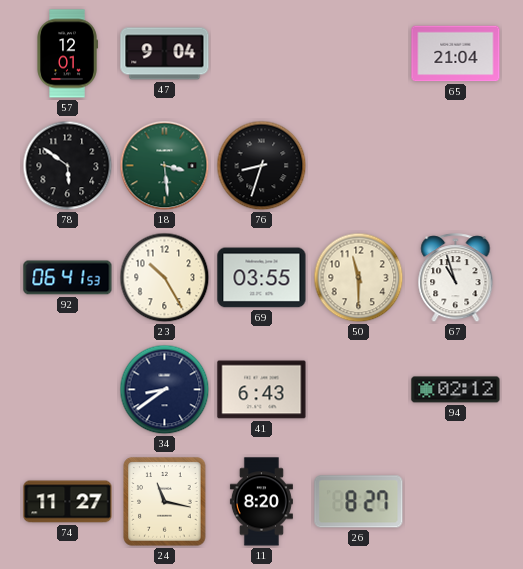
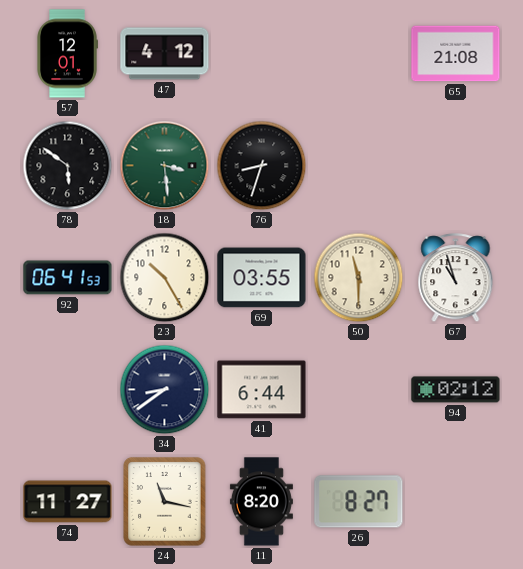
47: 9:04 -> 4:12
65: 21:04 -> 21:08
41: 6:43 -> 6:44
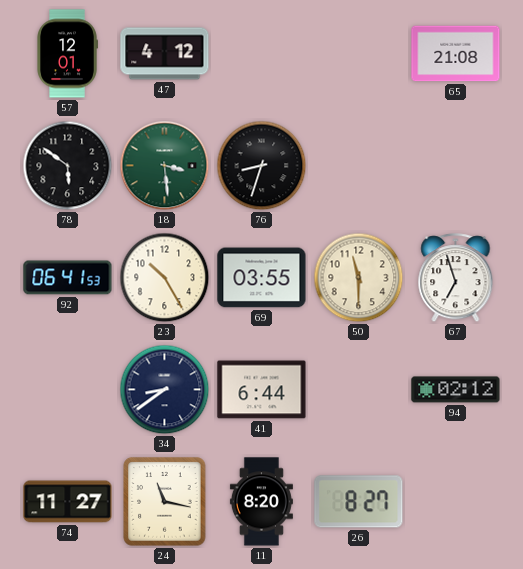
67: 10:57 -> 6:57
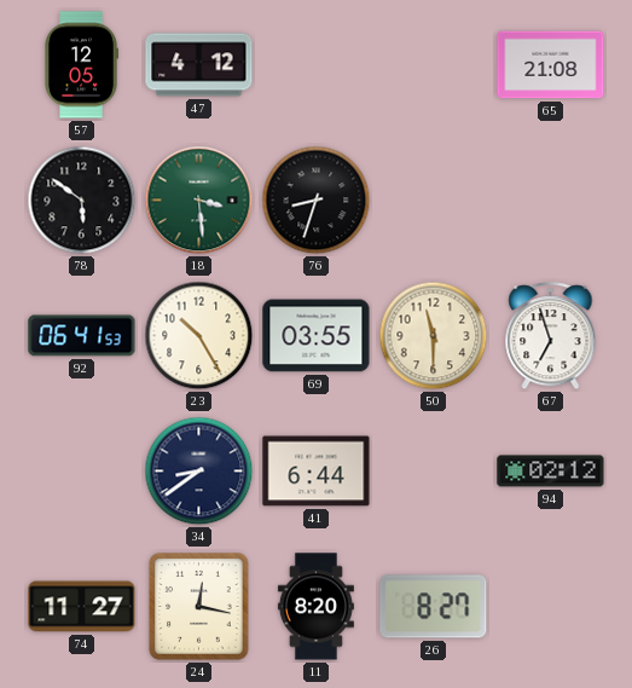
57: 12:01 -> 12:05
24: 11:17 -> 12:17
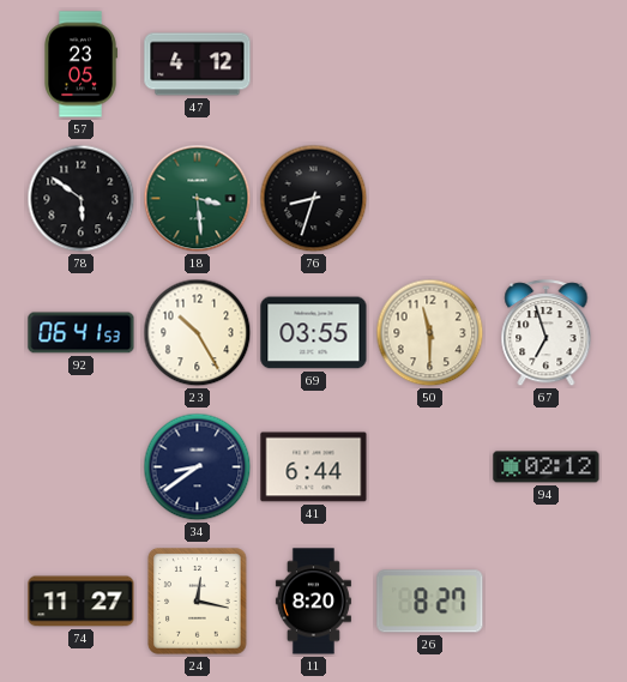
57: 12:05 -> 23:05
65: 21:08 -> none
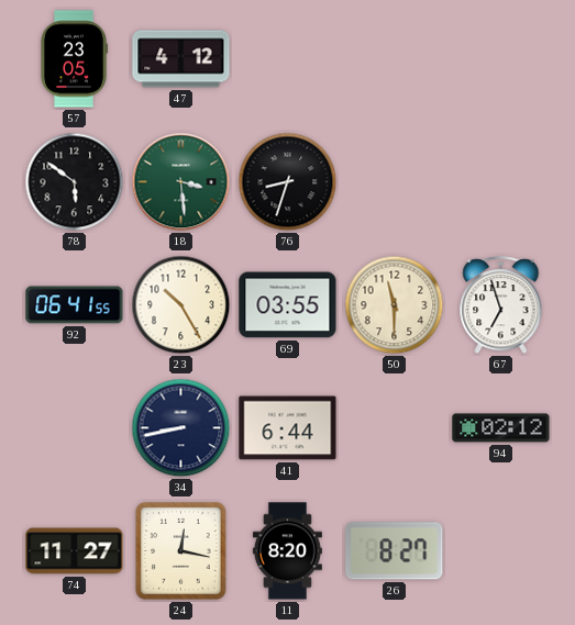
92: 06:41:53 -> 06:41:55
34: 8:39 -> 8:43
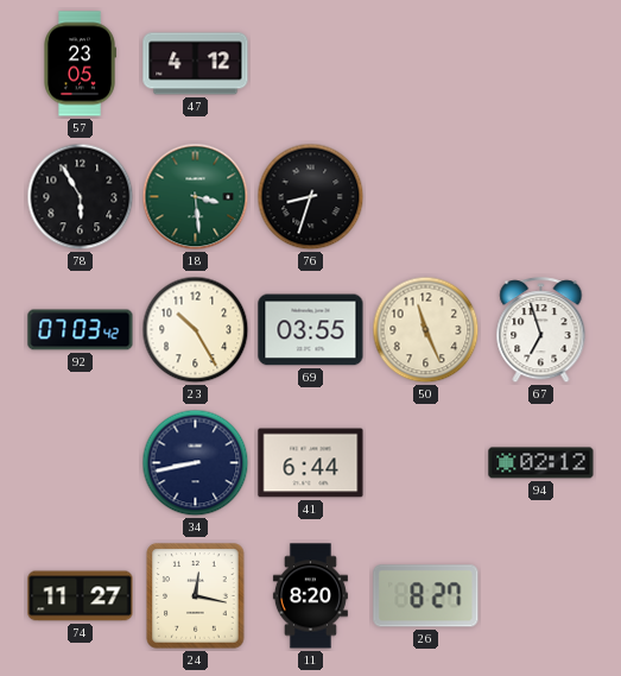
78: 5:51 -> 5:55
92: 06:41 -> 07:03
50: 11:30 -> 11:26
